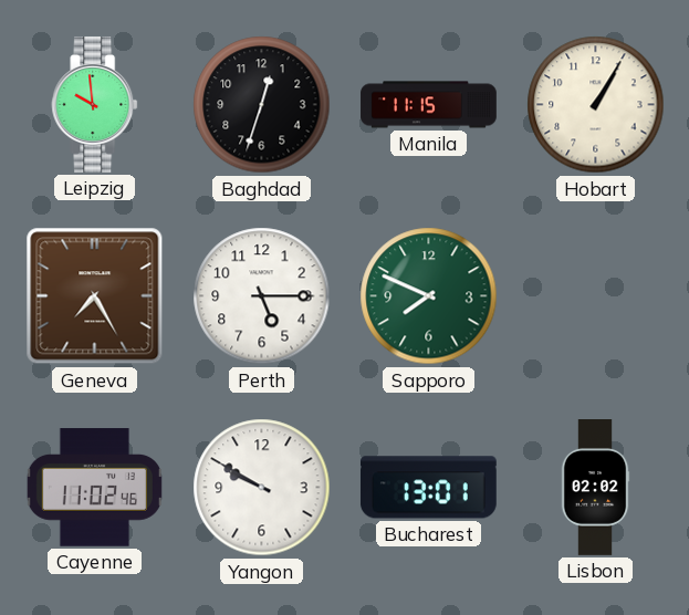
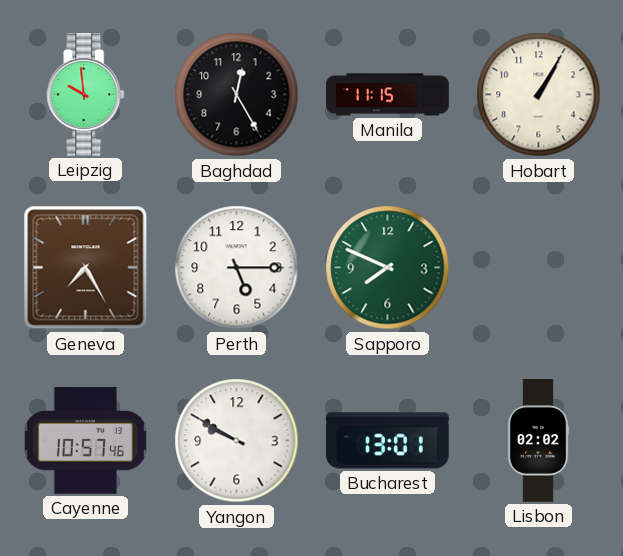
Baghdad: 12:33 -> 12:25
Cayenne: 11:02 -> 10:57
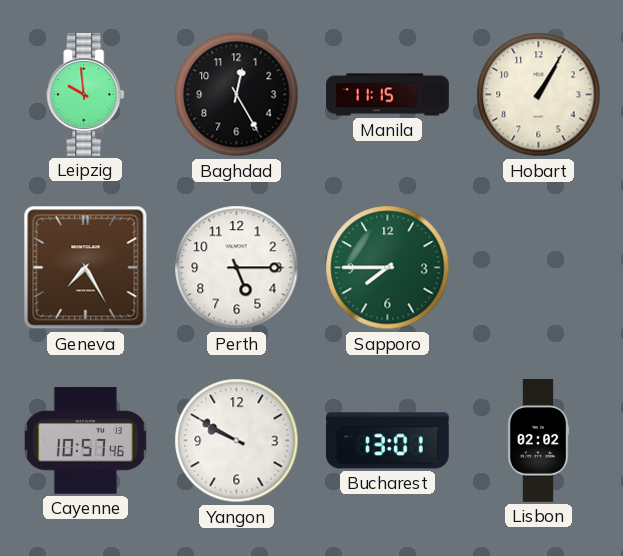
Sapporo: 7:49 -> 7:45
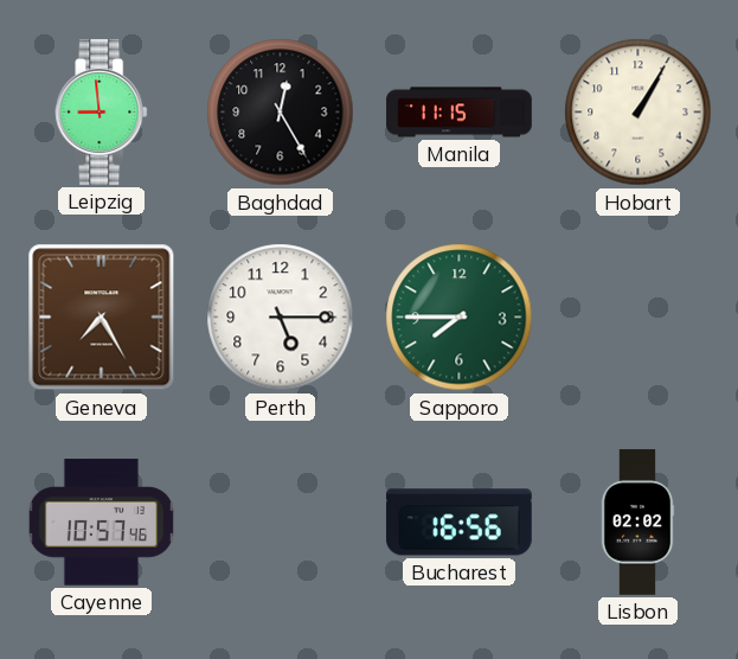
Leipzig: 9:59 -> 8:59
Yangon: 9:50 -> none
Bucharest: 13:01 -> 16:56
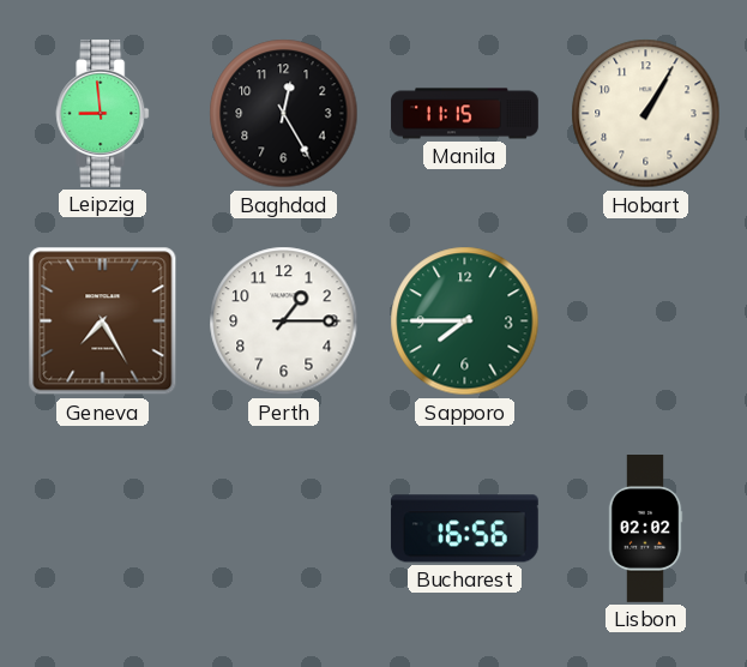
Perth: 5:15 -> 1:15
Cayenne: 10:57 -> none
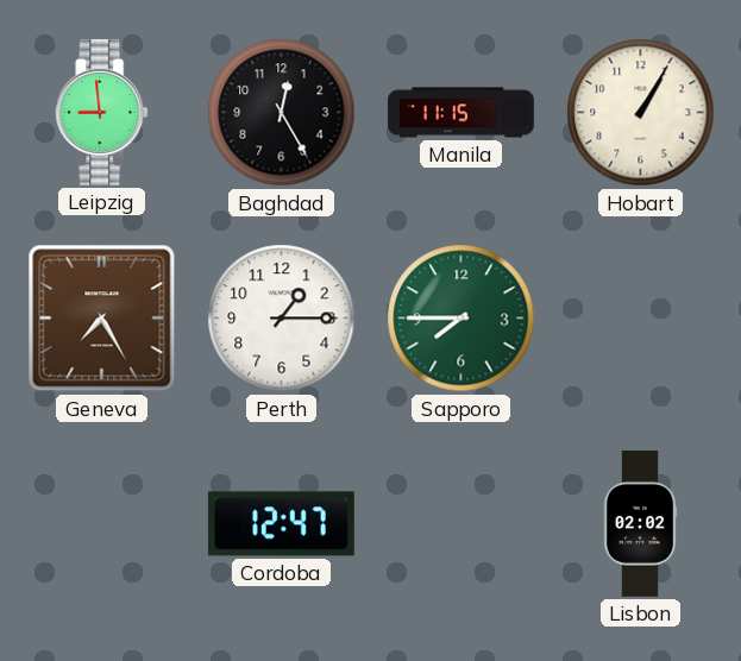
Cordoba: none -> 12:47
Bucharest: 16:56 -> none
